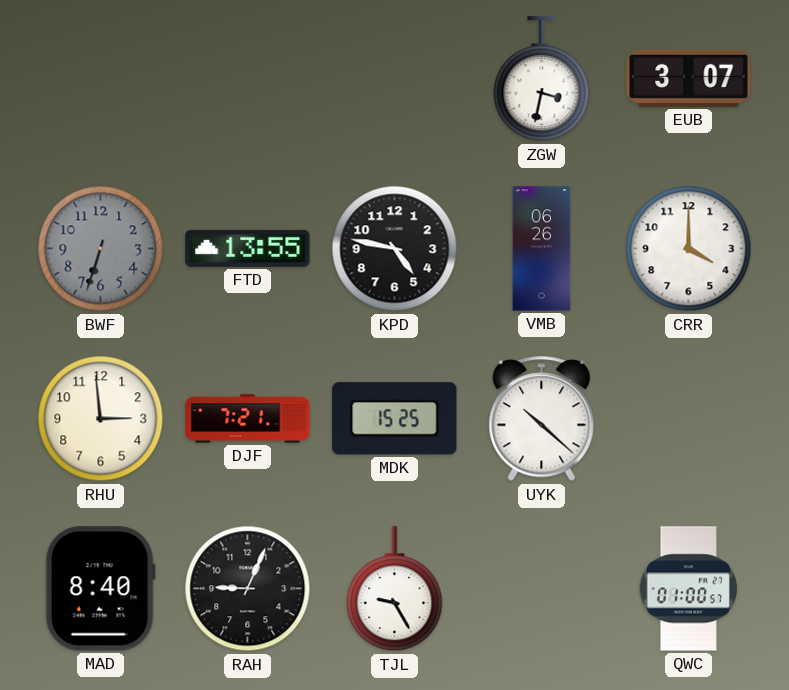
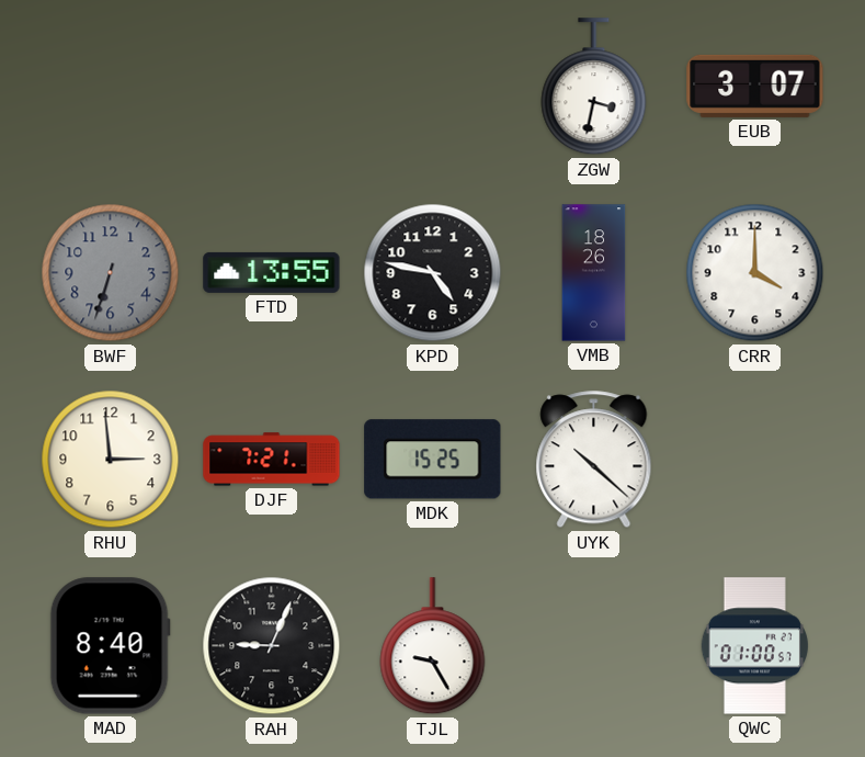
VMB: 06:26 -> 18:26
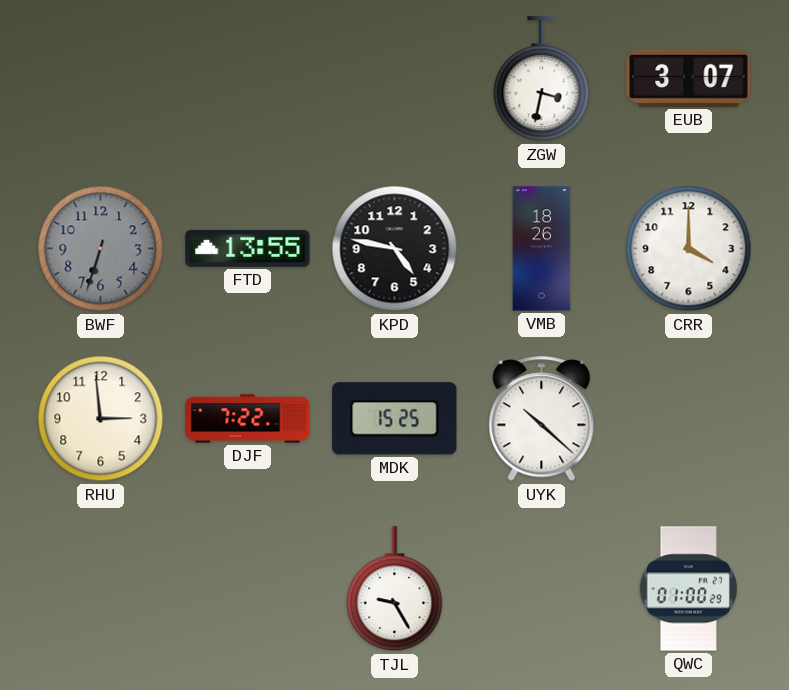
DJF: 7:21 -> 7:22
MAD: 8:40 -> none
RAH: 9:04 -> none
QWC: 01:00:57 -> 01:00:29
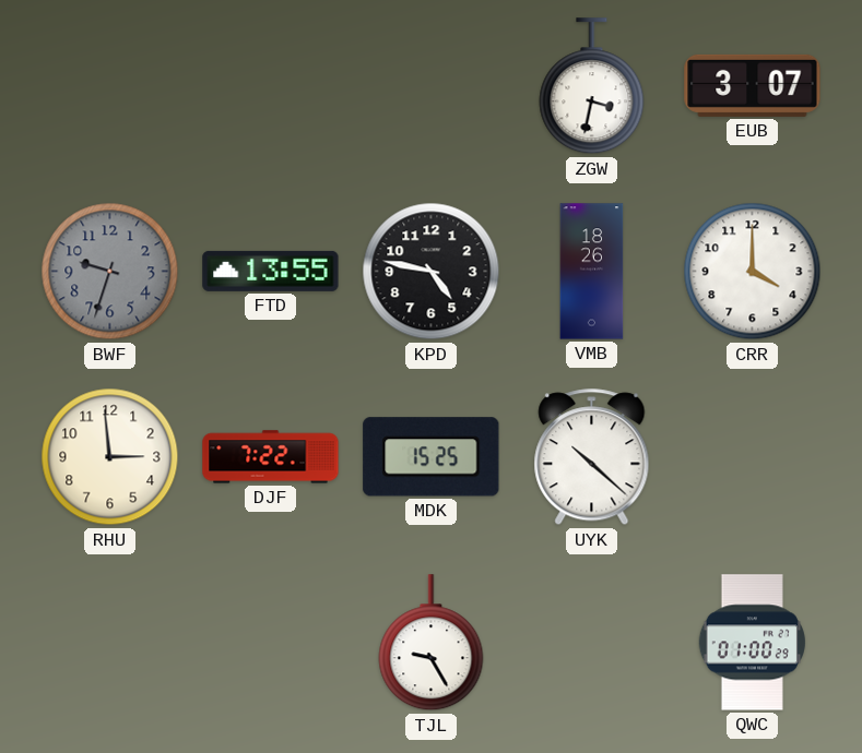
BWF: 6:33 -> 9:33
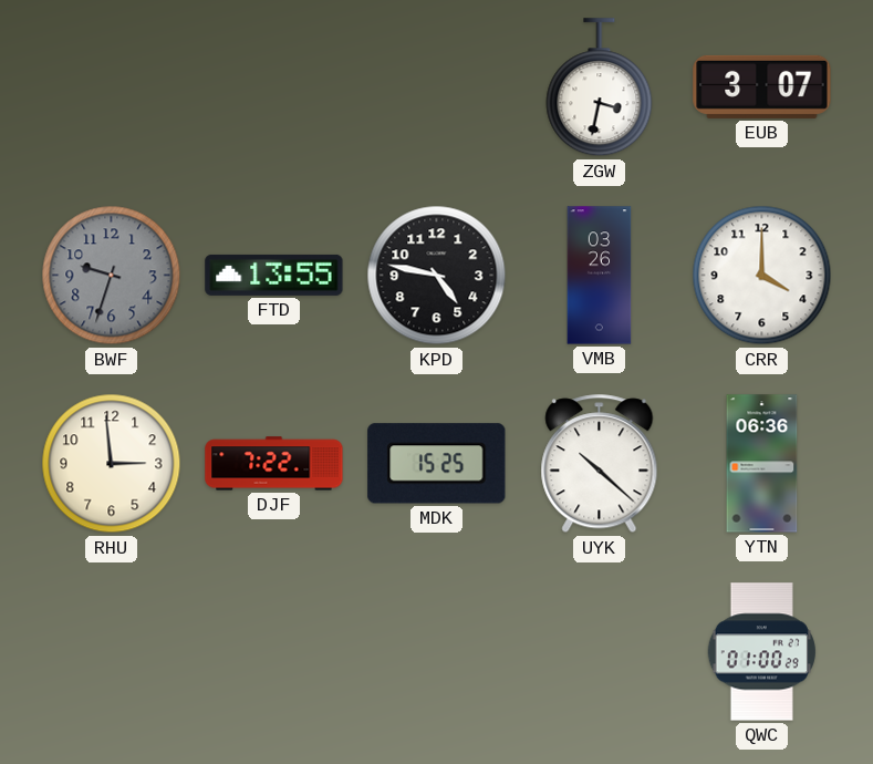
VMB: 18:26 -> 03:26
YTN: none -> 06:36
TJL: 9:25 -> none
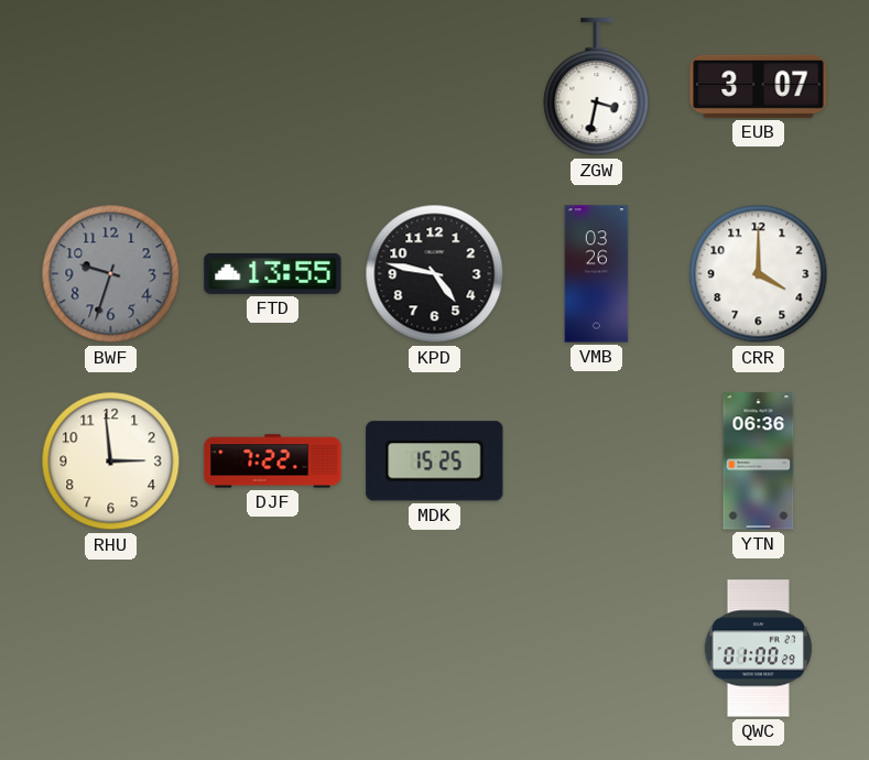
UYK: 10:22 -> none
